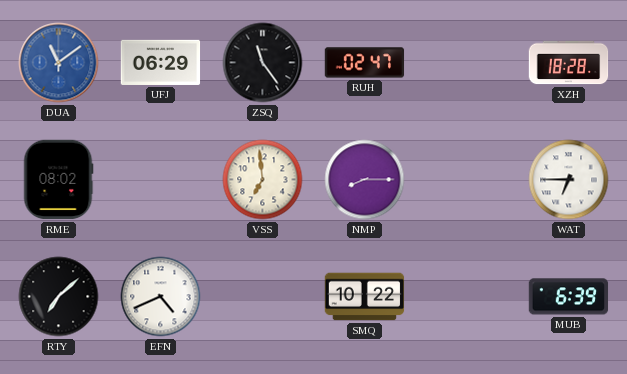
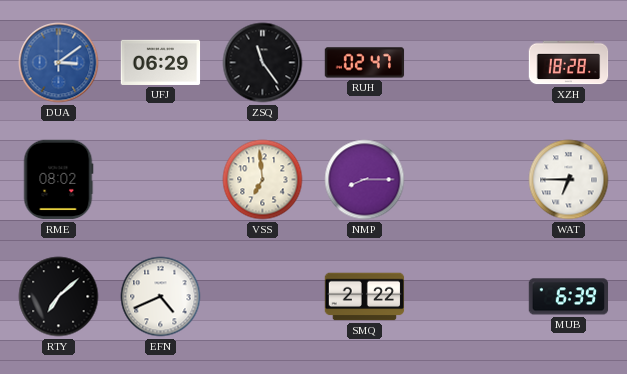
DUA: 11:09 -> 3:09
SMQ: 10:22 -> 2:22
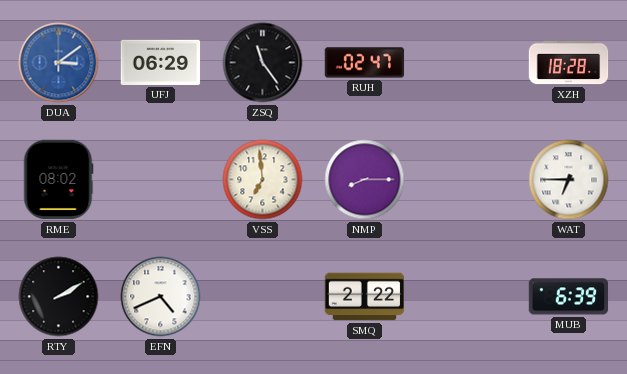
RTY: 7:08 -> 2:10
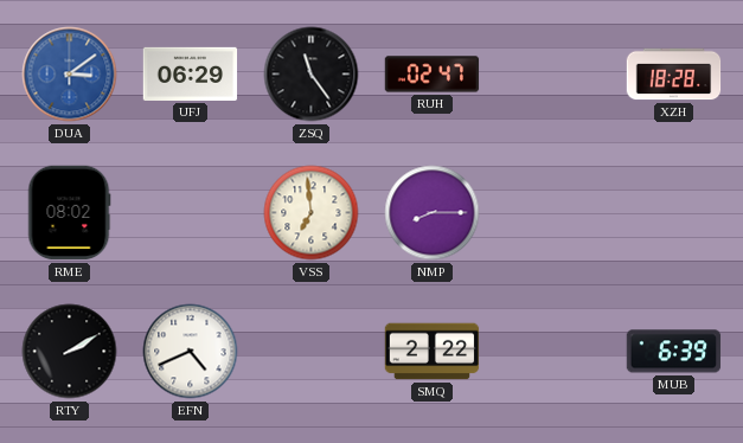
WAT: 6:45 -> none
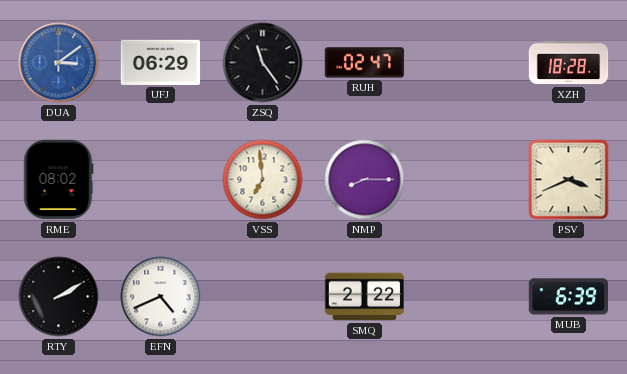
PSV: none -> 3:41
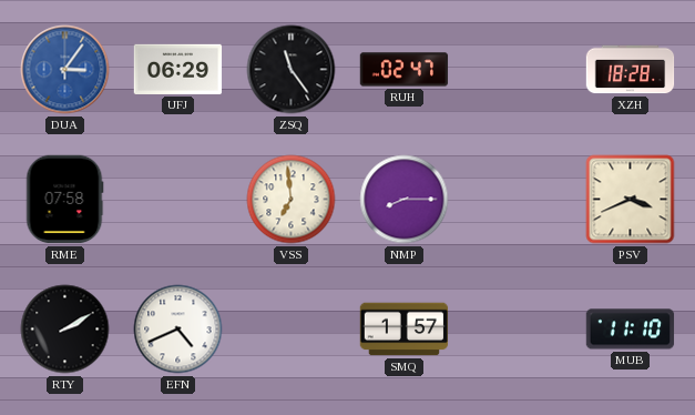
DUA: 3:09 -> 3:06
RME: 08:02 -> 07:58
SMQ: 2:22 -> 1:57
MUB: 6:39 -> 11:10
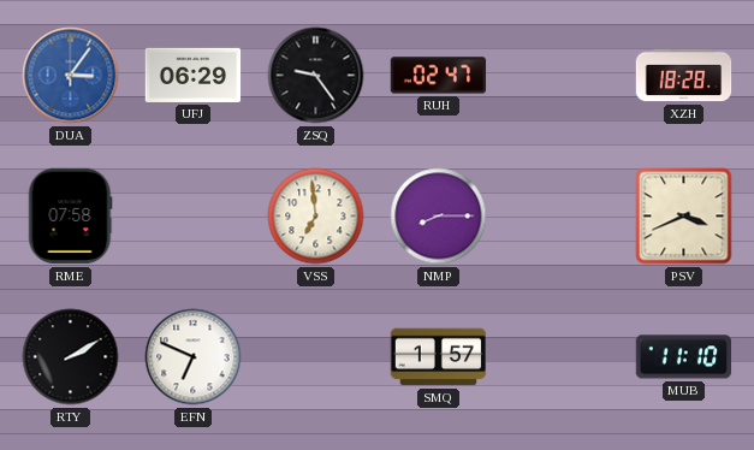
ZSQ: 11:24 -> 9:24
EFN: 4:41 -> 6:49
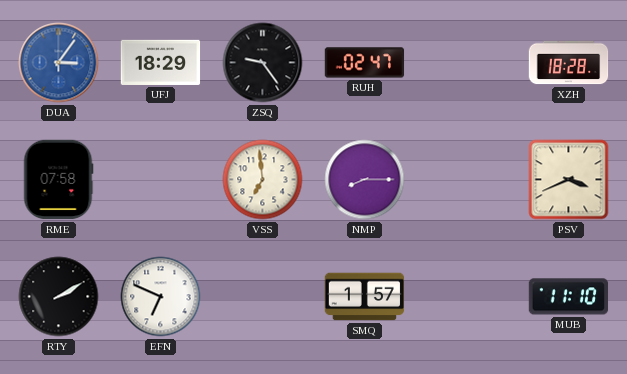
UFJ: 06:29 -> 18:29
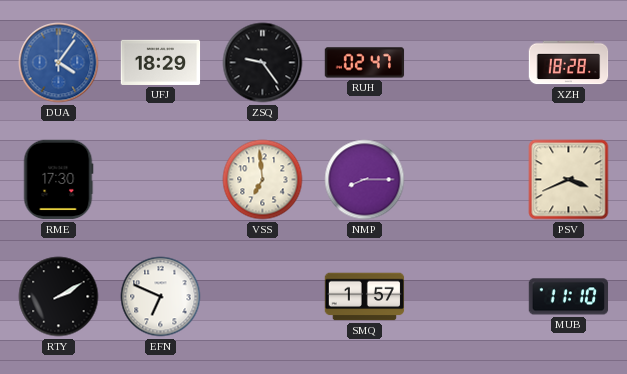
DUA: 3:06 -> 4:06
RME: 07:58 -> 17:30
